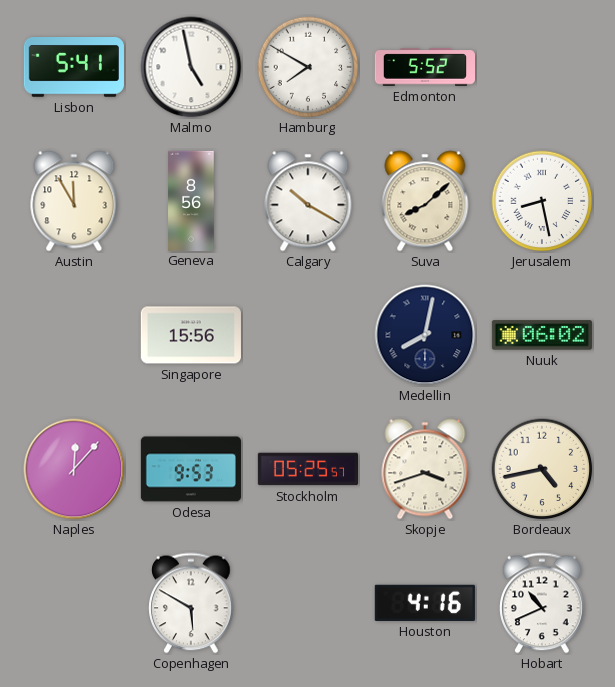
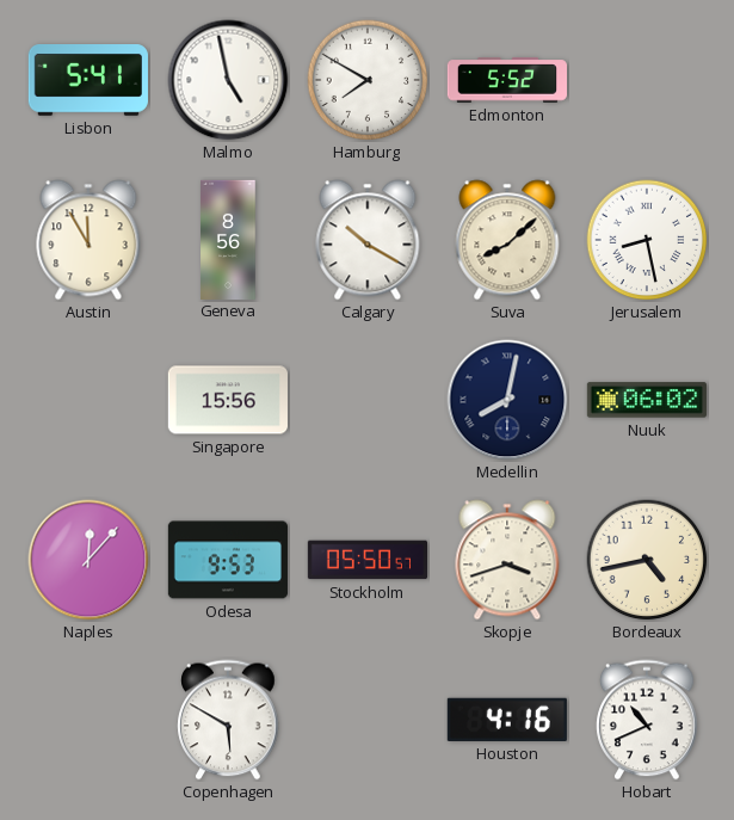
Stockholm: 05:25 -> 05:50
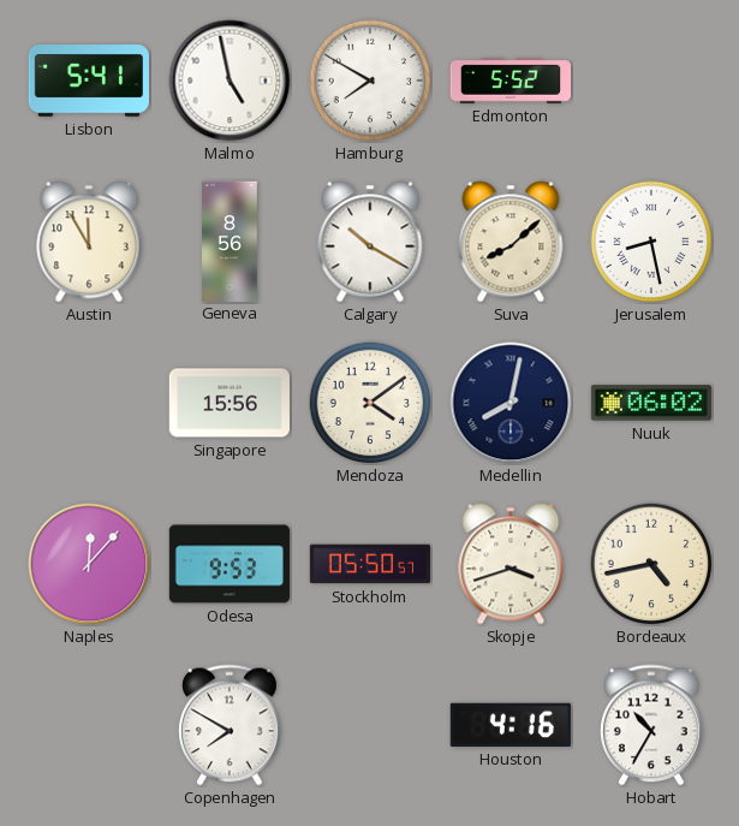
Mendoza: none -> 4:09
Copenhagen: 5:50 -> 7:50
Hobart: 10:41 -> 10:35
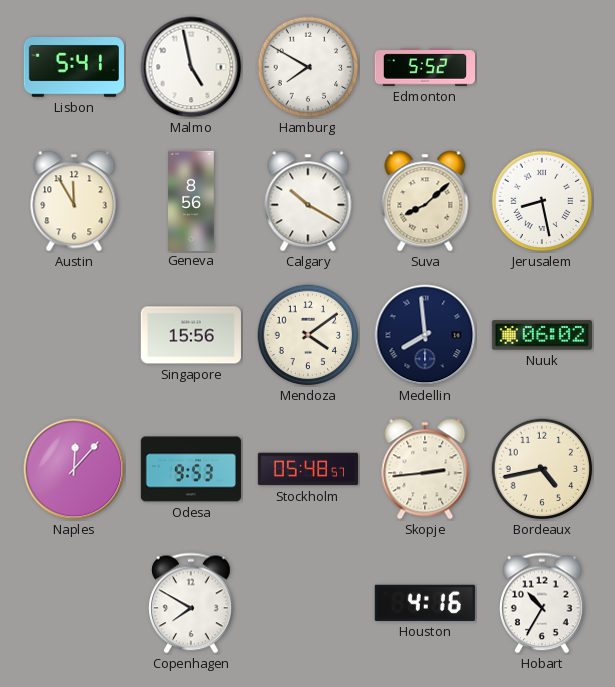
Medellin: 8:02 -> 7:59
Stockholm: 05:50 -> 05:48
Skopje: 3:42 -> 2:44
